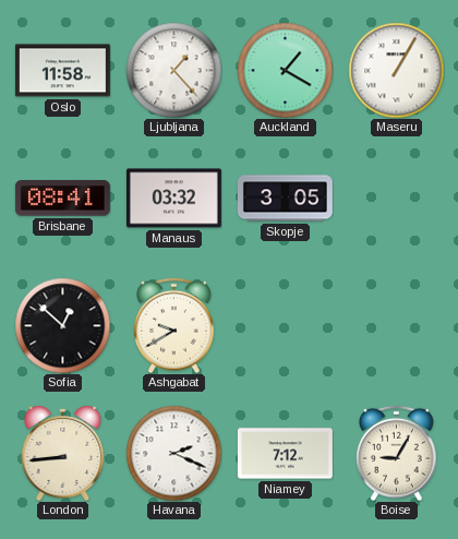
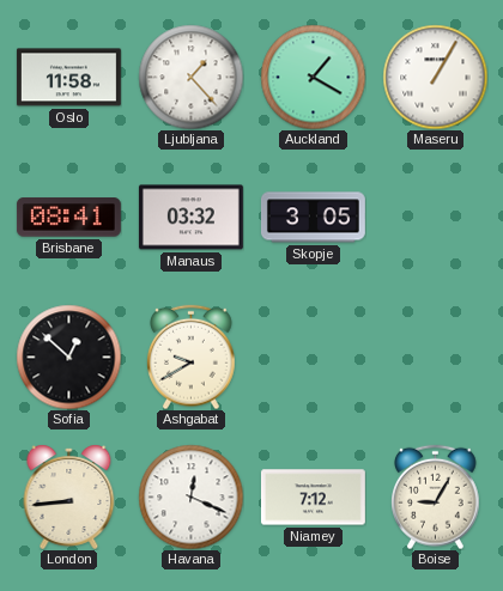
Havana: 2:19 -> 12:19
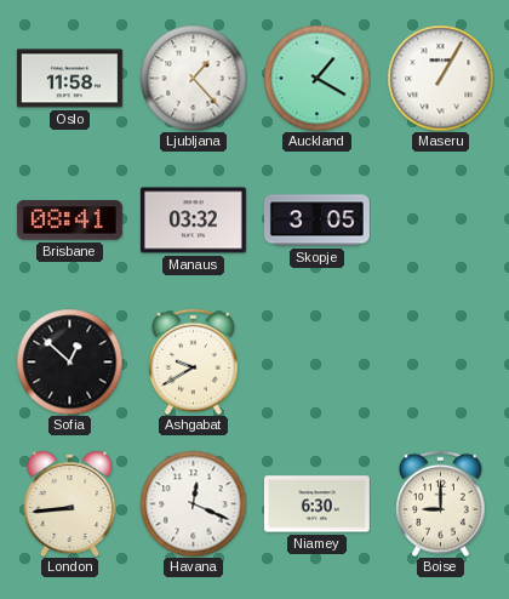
Niamey: 7:12 -> 6:30
Boise: 9:05 -> 9:00
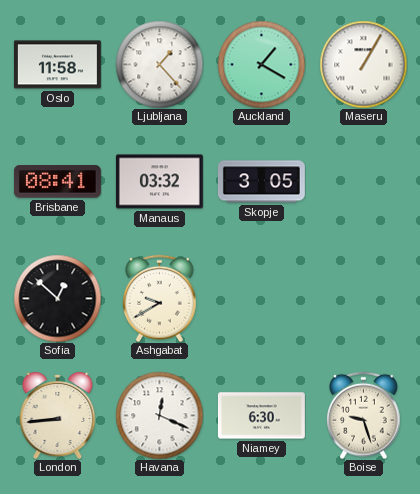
Boise: 9:00 -> 9:27
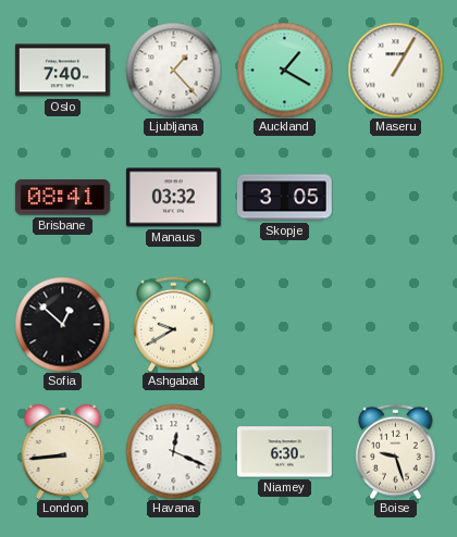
Oslo: 11:58 -> 7:40
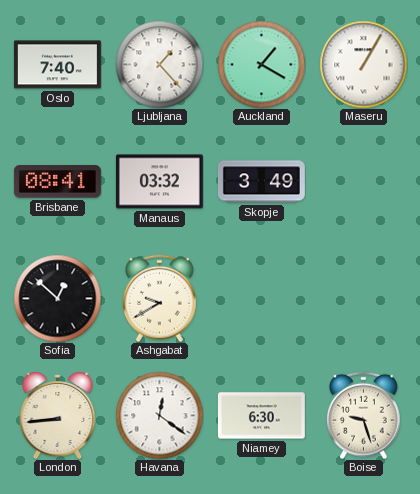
Skopje: 3:05 -> 3:49
Havana: 12:19 -> 12:21
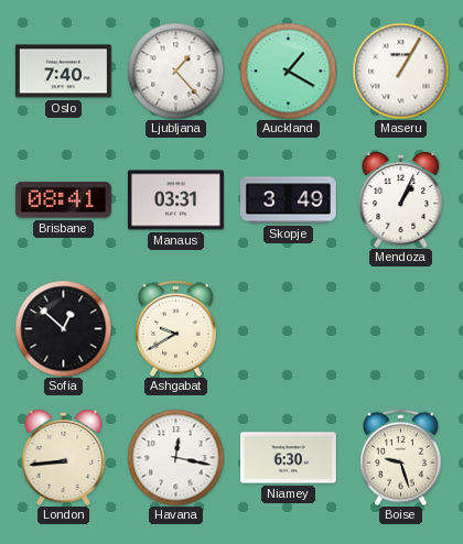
Manaus: 03:32 -> 03:31
Mendoza: none -> 1:04
Havana: 12:21 -> 12:17
